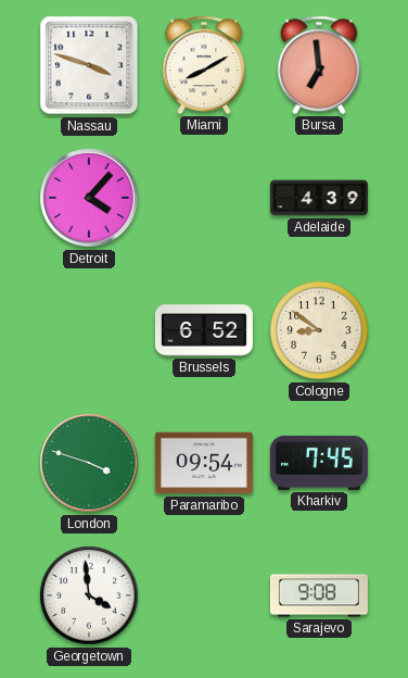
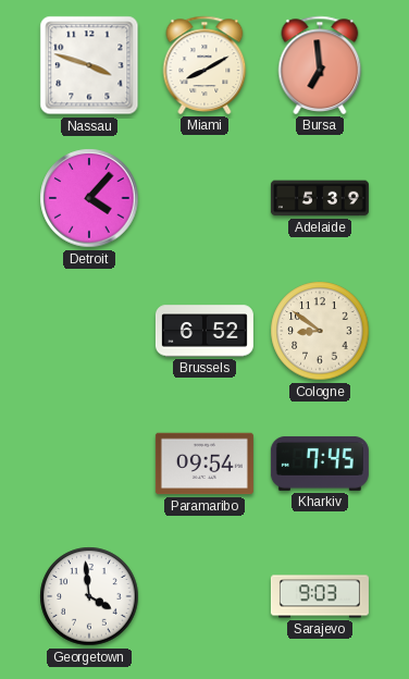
Adelaide: 4:39 -> 5:39
London: 3:48 -> none
Sarajevo: 9:08 -> 9:03
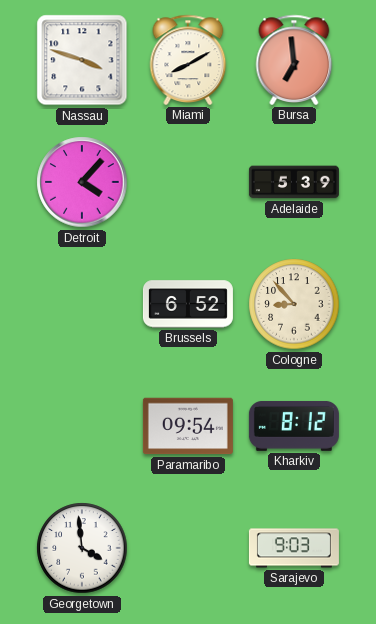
Cologne: 8:51 -> 8:53
Kharkiv: 7:45 -> 8:12
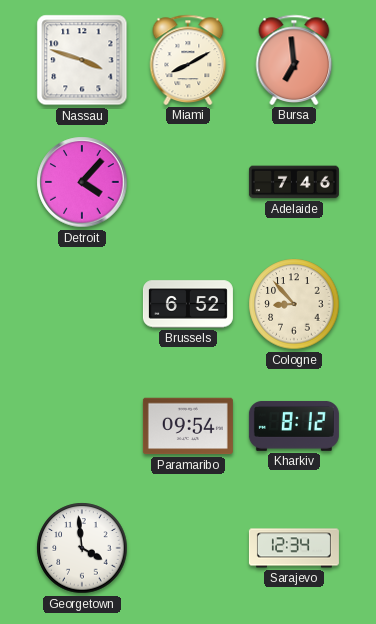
Adelaide: 5:39 -> 7:46
Sarajevo: 9:03 -> 12:34
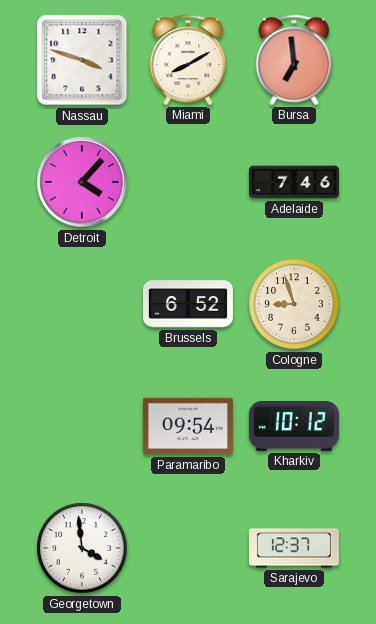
Cologne: 8:53 -> 8:57
Kharkiv: 8:12 -> 10:12
Sarajevo: 12:34 -> 12:37
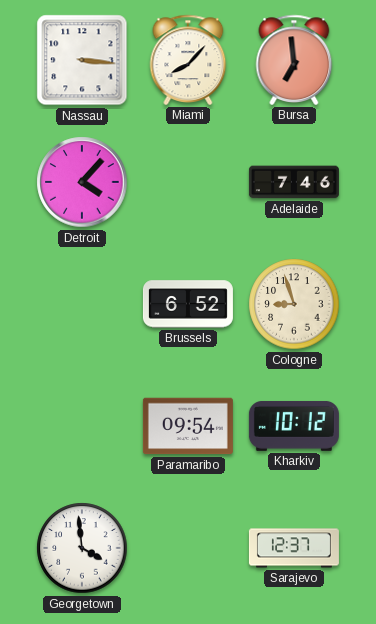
Nassau: 3:48 -> 3:16
Miami: 8:10 -> 8:07
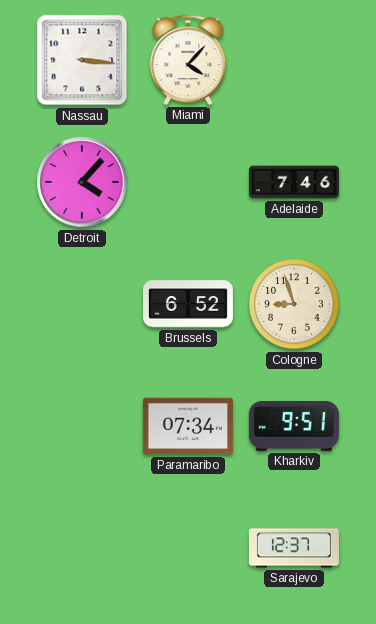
Miami: 8:07 -> 4:07
Bursa: 6:59 -> none
Paramaribo: 09:54 -> 07:34
Kharkiv: 10:12 -> 9:51
Georgetown: 3:59 -> none
